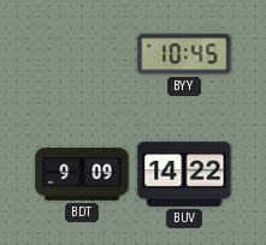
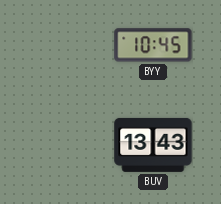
BDT: 9:09 -> none
BUV: 14:22 -> 13:43
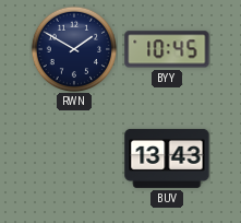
RWN: none -> 1:50
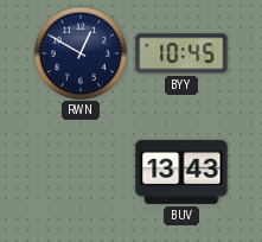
RWN: 1:50 -> 12:50
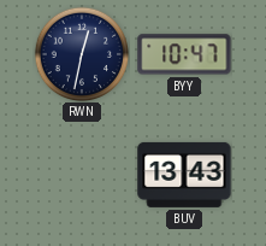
RWN: 12:50 -> 12:32
BYY: 10:45 -> 10:47
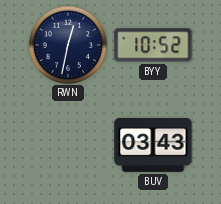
BYY: 10:47 -> 10:52
BUV: 13:43 -> 03:43
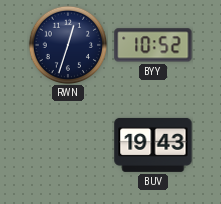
RWN: 12:32 -> 12:33
BUV: 03:43 -> 19:43
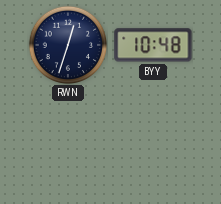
BYY: 10:52 -> 10:48
BUV: 19:43 -> none
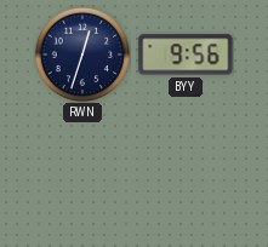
BYY: 10:48 -> 9:56
